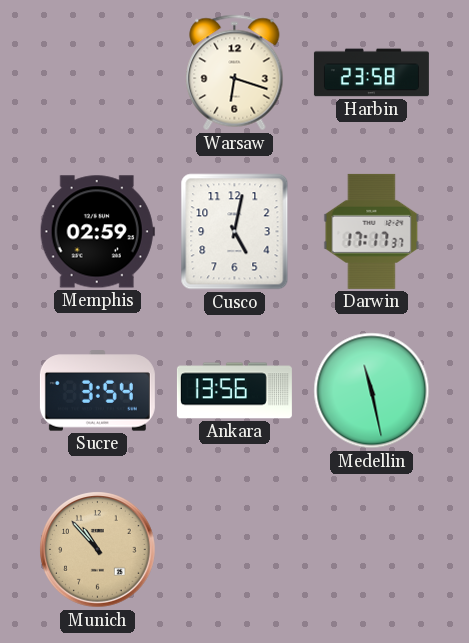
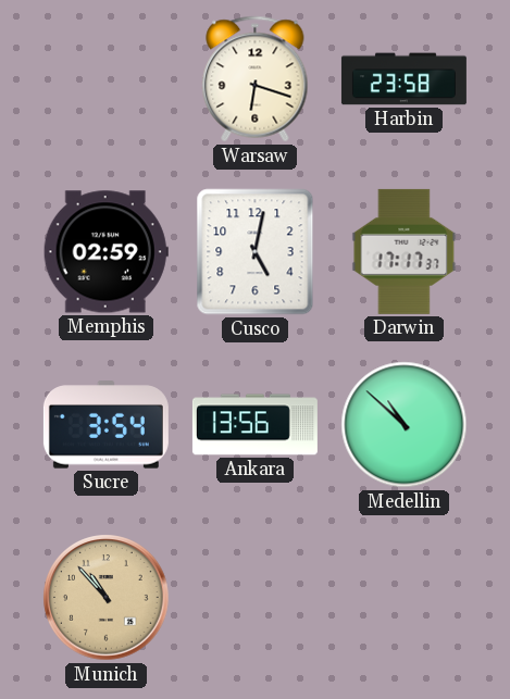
Medellin: 11:28 -> 10:52
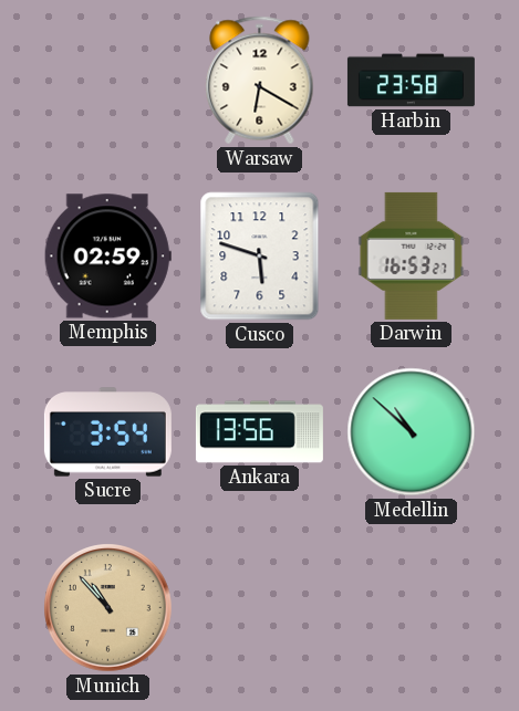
Warsaw: 6:18 -> 6:20
Cusco: 5:02 -> 5:48
Darwin: 17:17 -> 16:53
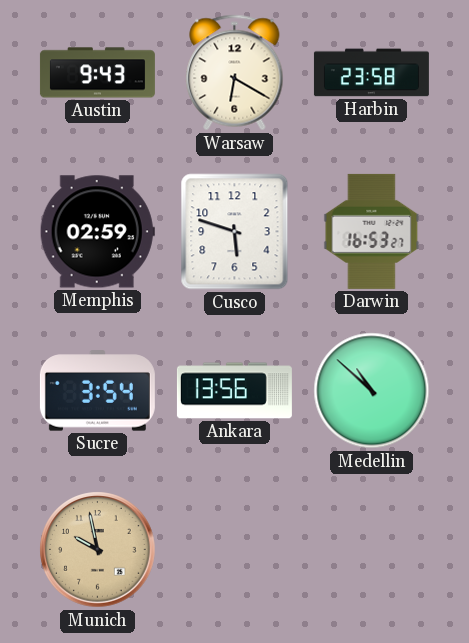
Austin: none -> 9:43
Munich: 10:53 -> 9:58
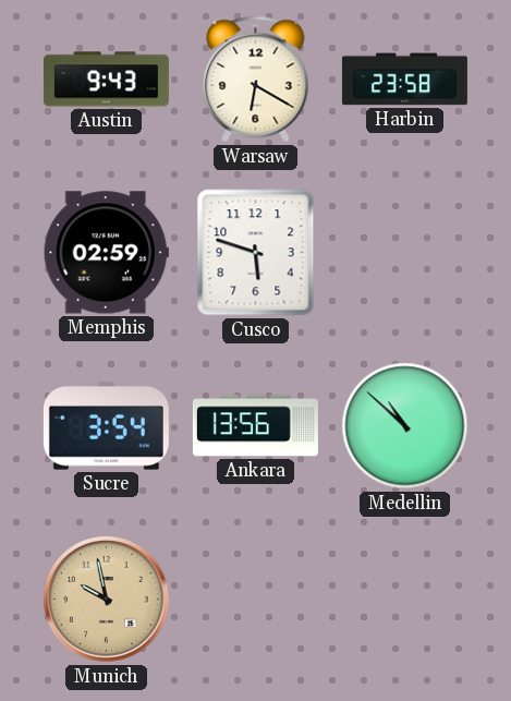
Darwin: 16:53 -> none
